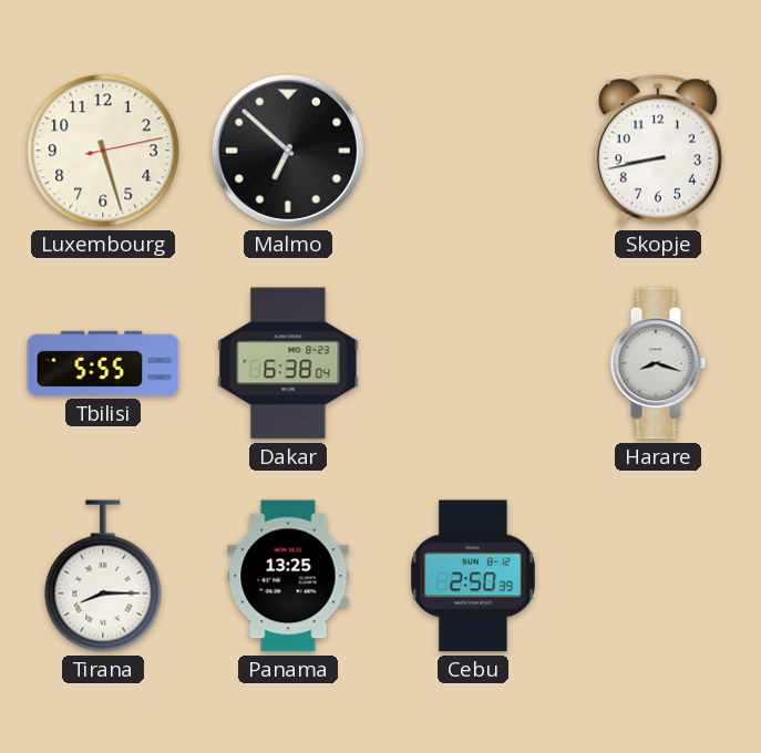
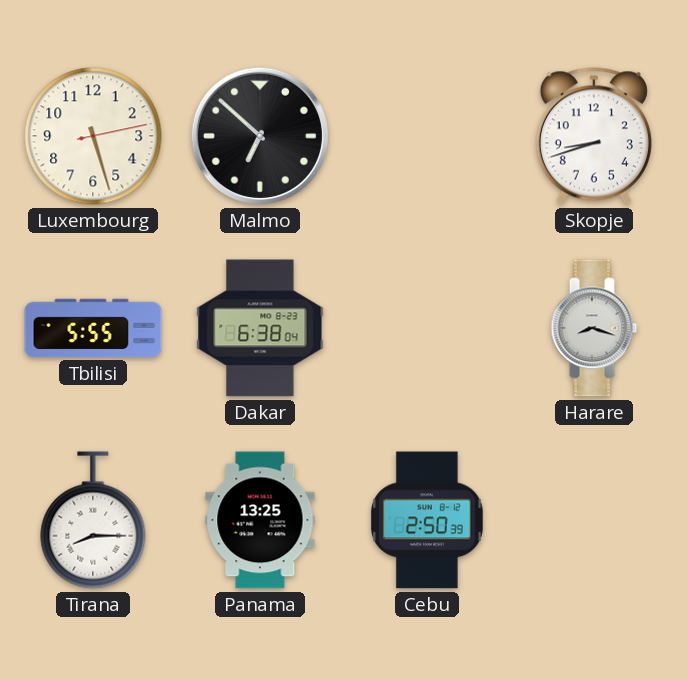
Skopje: 8:43 -> 8:42
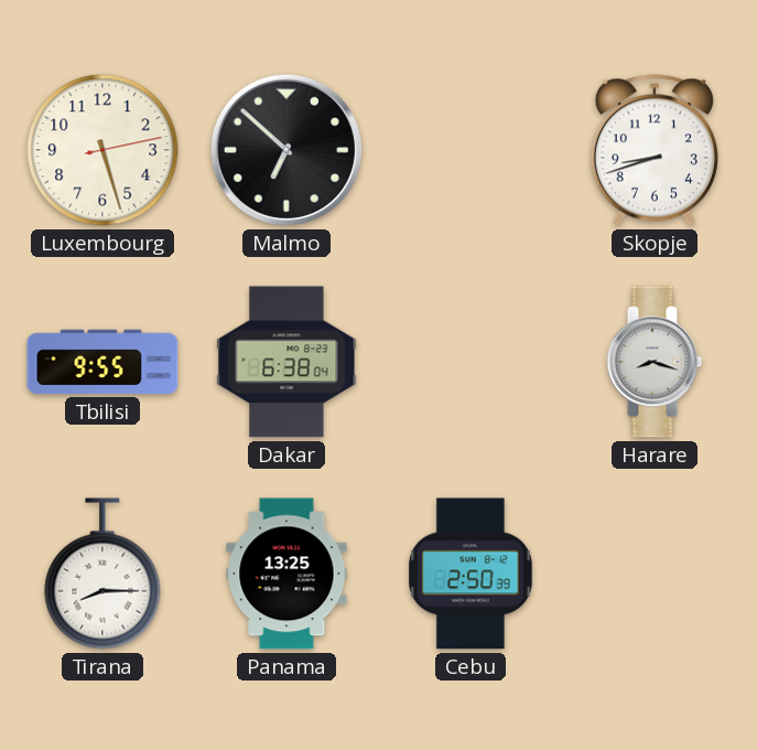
Tbilisi: 5:55 -> 9:55
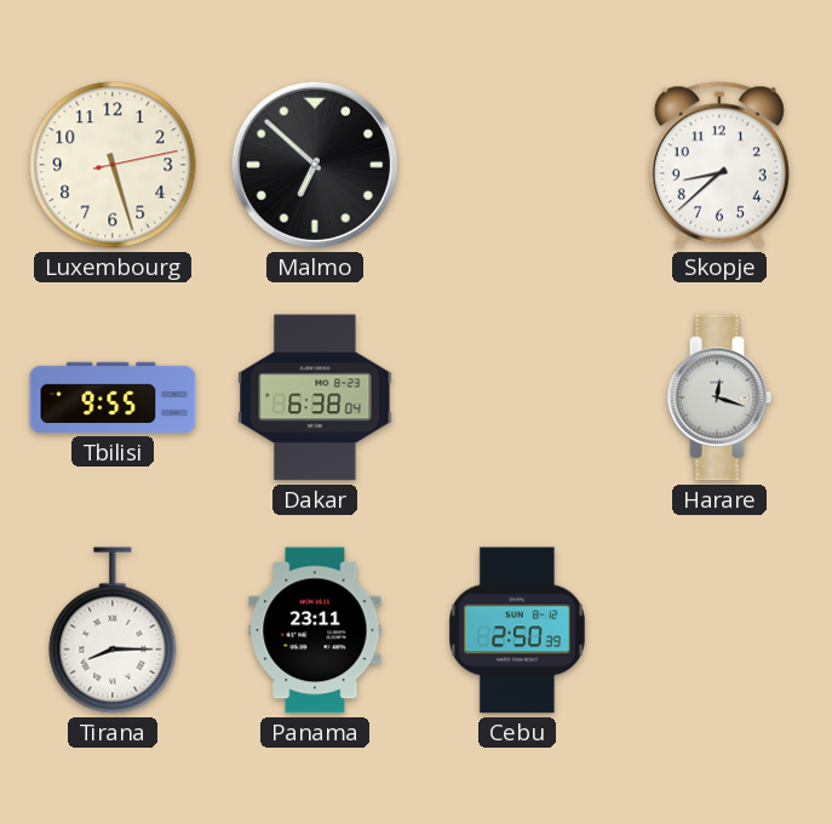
Skopje: 8:42 -> 8:38
Harare: 8:18 -> 12:18
Panama: 13:25 -> 23:11
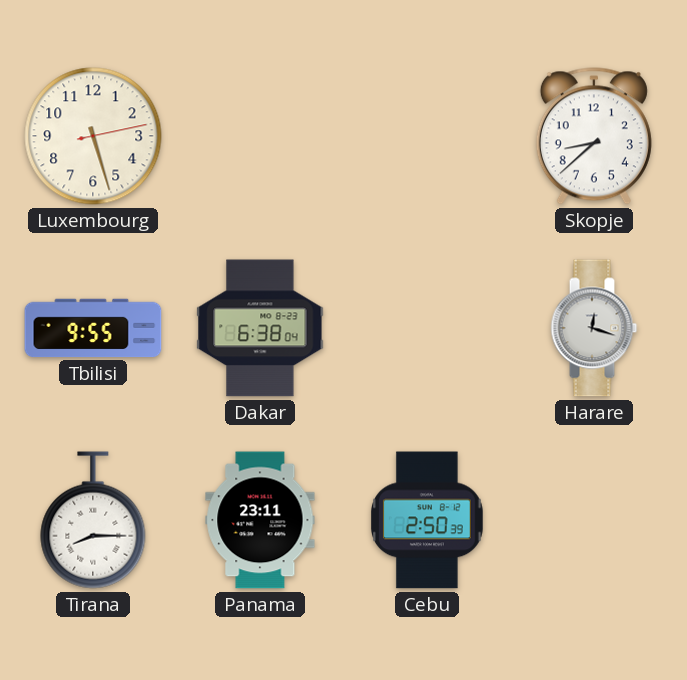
Malmo: 6:52 -> none
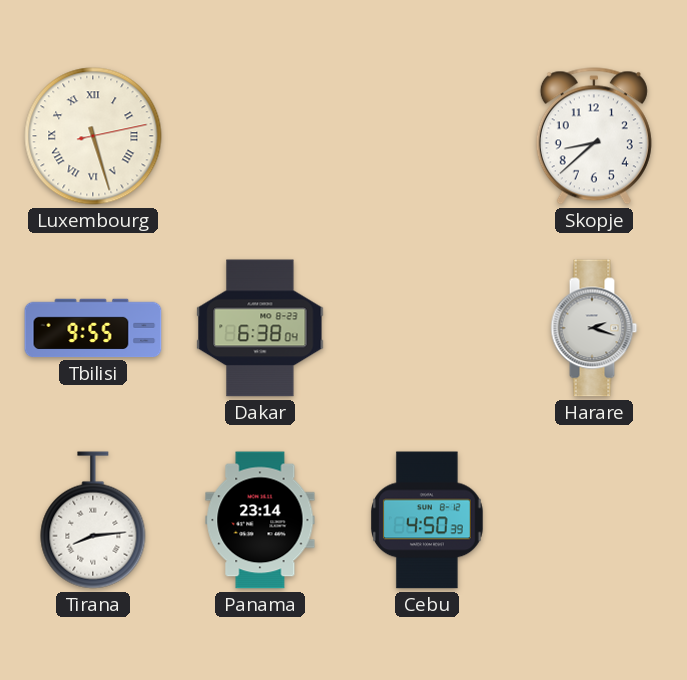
Luxembourg numerals: Arabic -> Roman
Harare: 12:18 -> 2:18
Tirana: 8:15 -> 8:14
Panama: 23:11 -> 23:14
Cebu: 2:50 -> 4:50
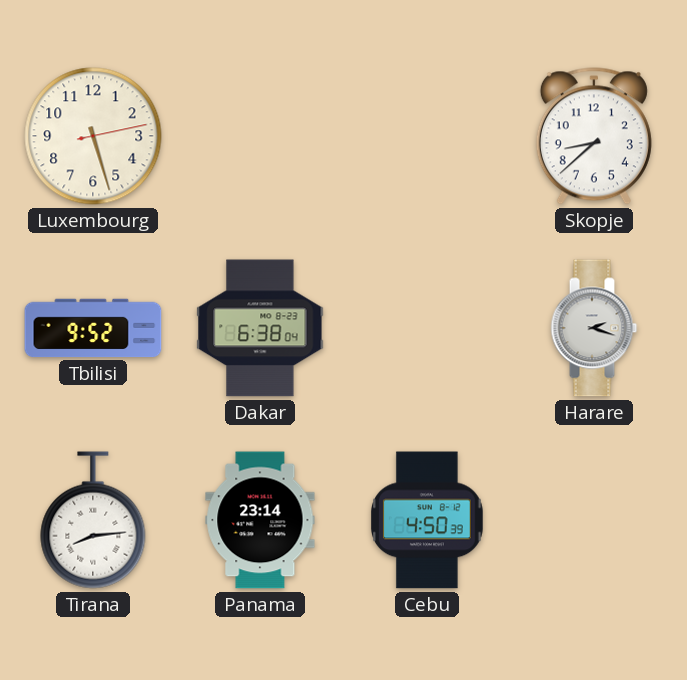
Luxembourg numerals: Roman -> Arabic
Tbilisi: 9:55 -> 9:52
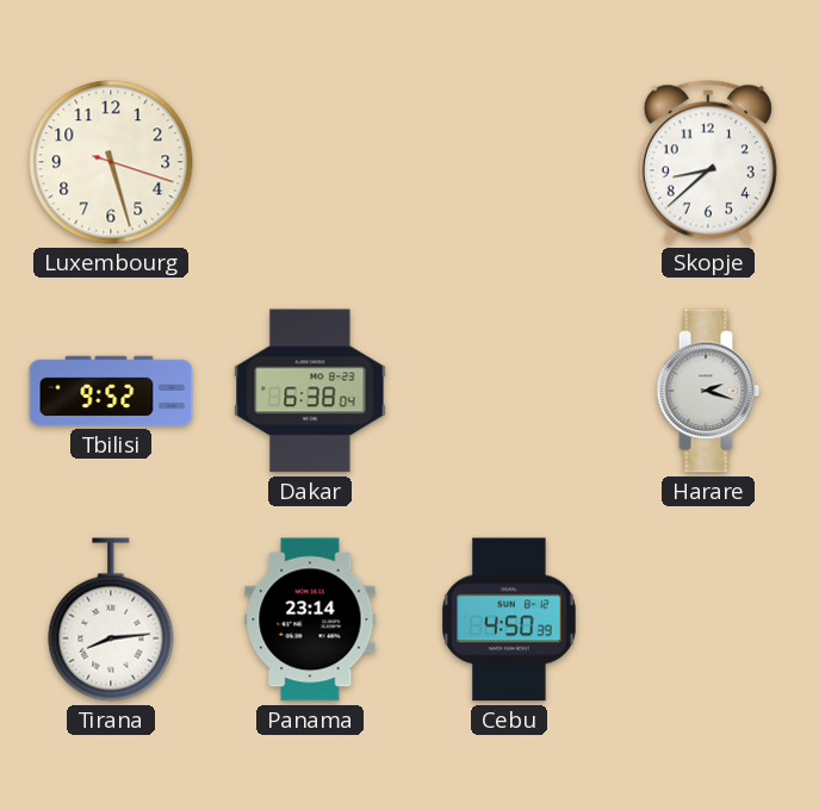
Luxembourg: 5:27:13 -> 5:27:18
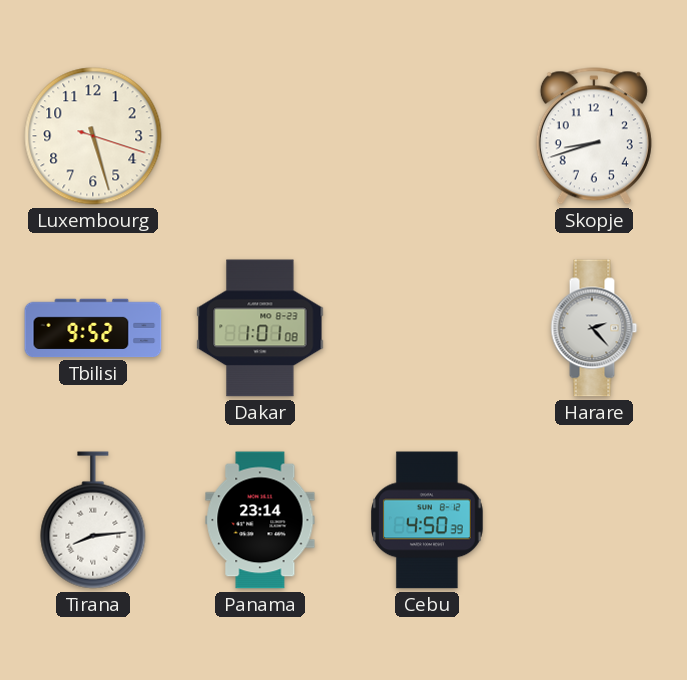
Skopje: 8:38 -> 8:42
Dakar: 6:38 -> 1:01
Harare: 2:18 -> 2:23
